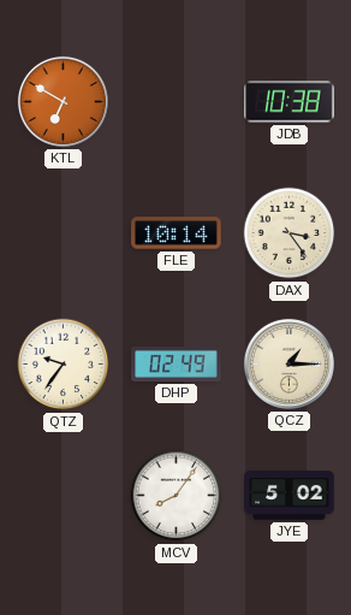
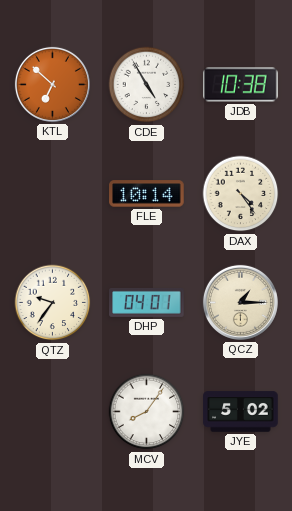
KTL: 6:50 -> 6:52
CDE: none -> 4:55
DAX: 3:24 -> 4:24
DHP: 02:49 -> 04:01
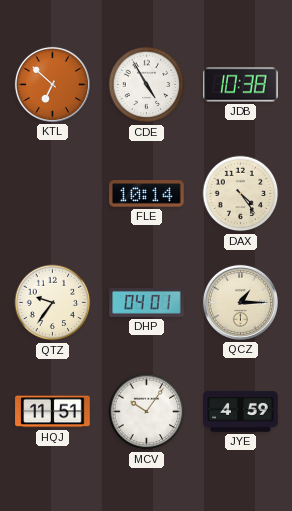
HQJ: none -> 11:51
MCV: 8:06 -> 10:06
JYE: 5:02 -> 4:59
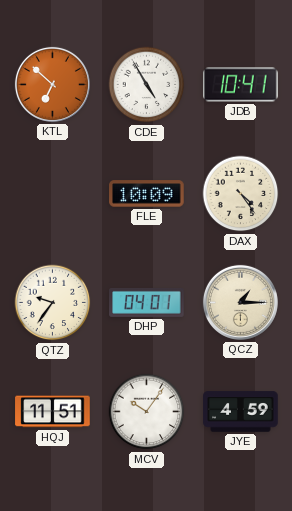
JDB: 10:38 -> 10:41
FLE: 10:14 -> 10:09
